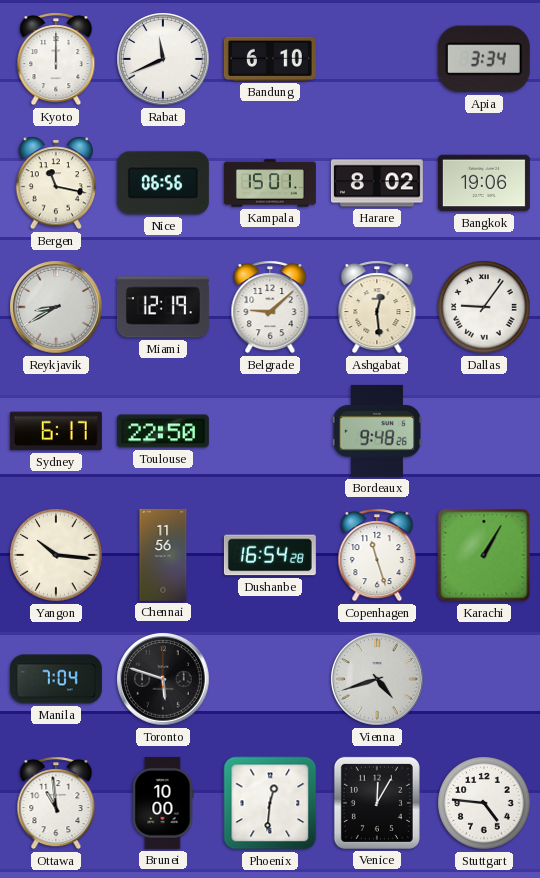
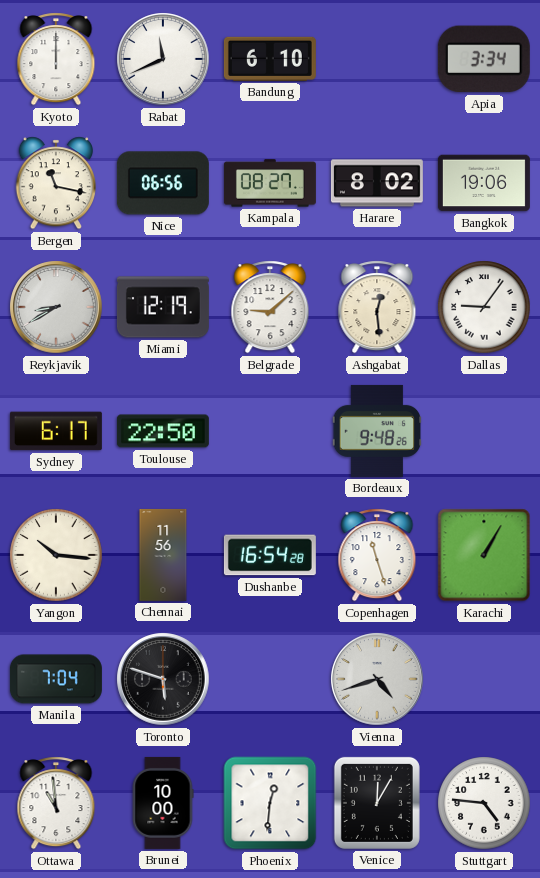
Kampala: 15:01 -> 08:27
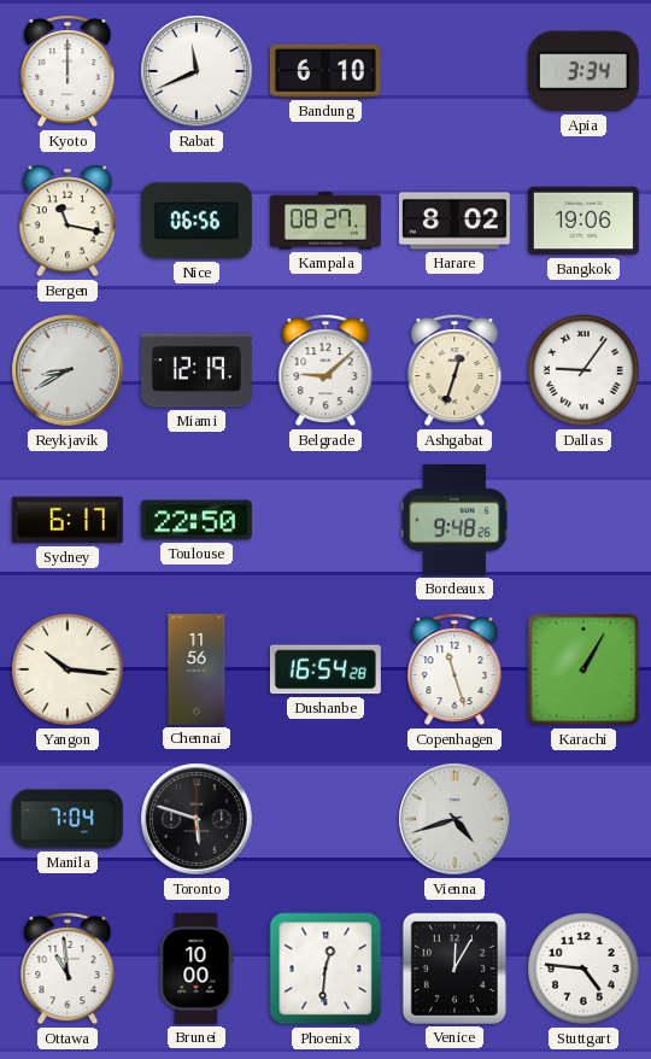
Ashgabat: 12:29 -> 12:33
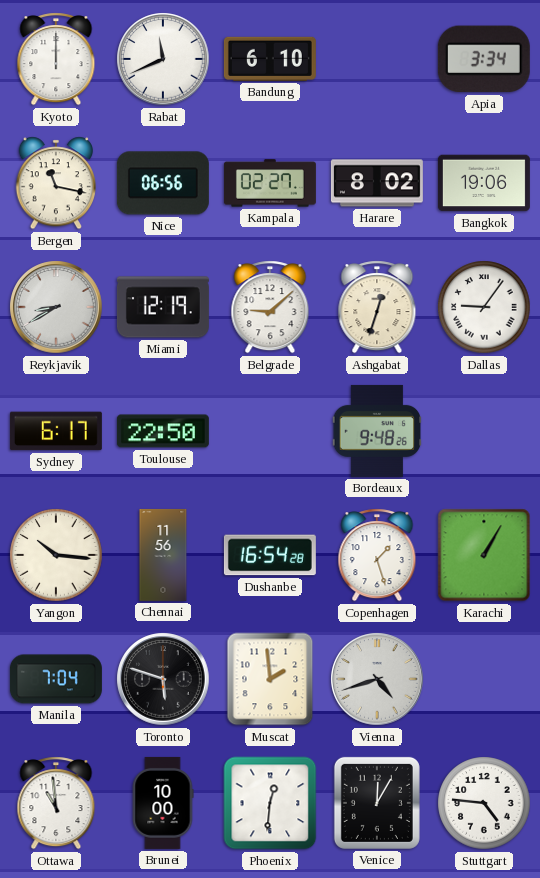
Kampala: 08:27 -> 02:27
Copenhagen: 11:27 -> 1:27
Muscat: none -> 1:59
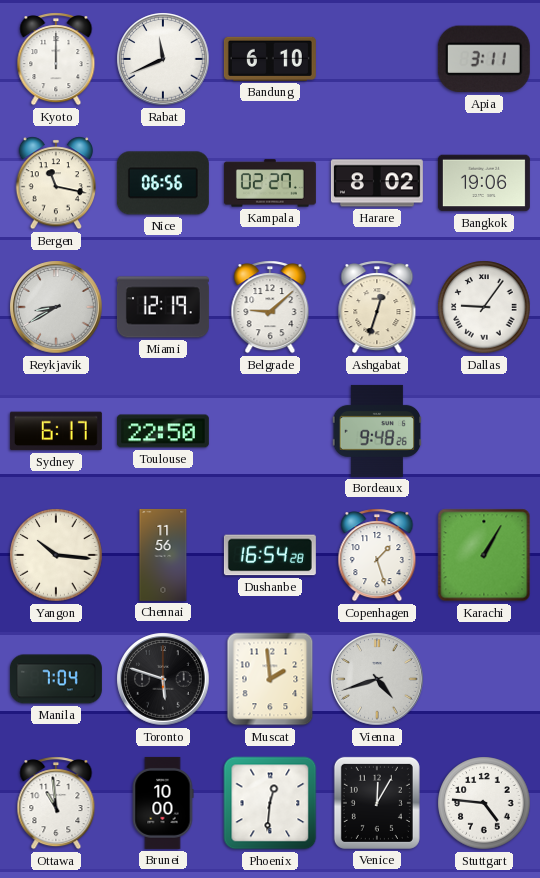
Apia: 3:34 -> 3:11
